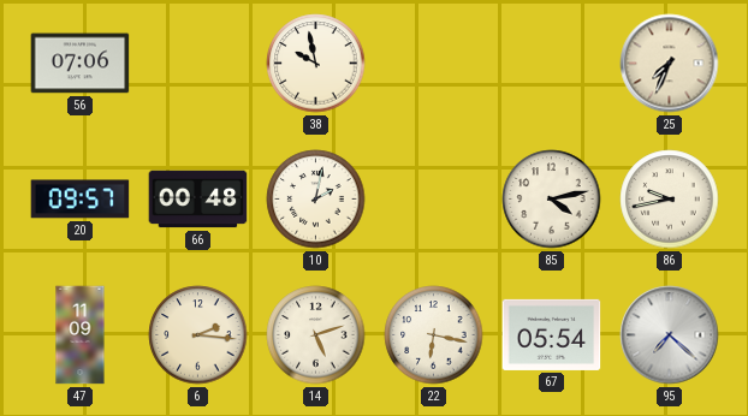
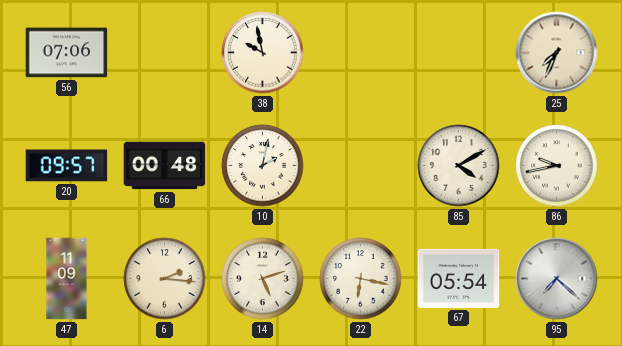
85: 4:13 -> 4:10
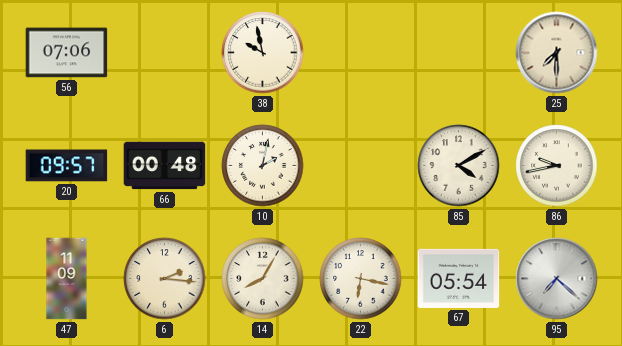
25: 7:34 -> 7:30
14: 5:12 -> 8:05
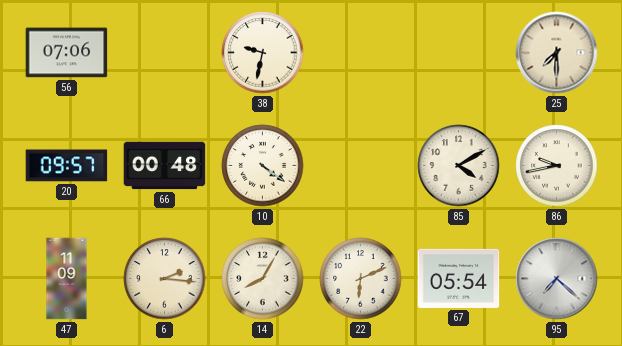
38: 9:58 -> 9:32
10: 2:02 -> 4:21
22: 6:17 -> 6:11
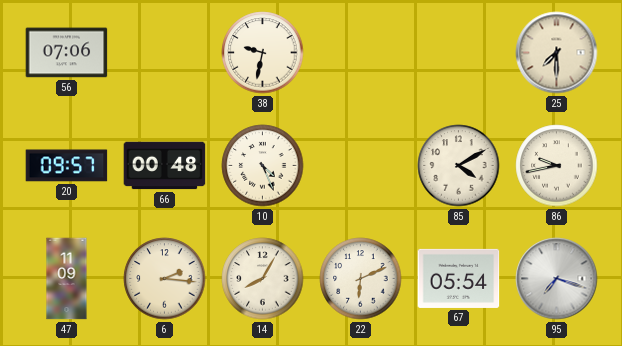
10: 4:21 -> 4:26
95: 7:22 -> 7:18
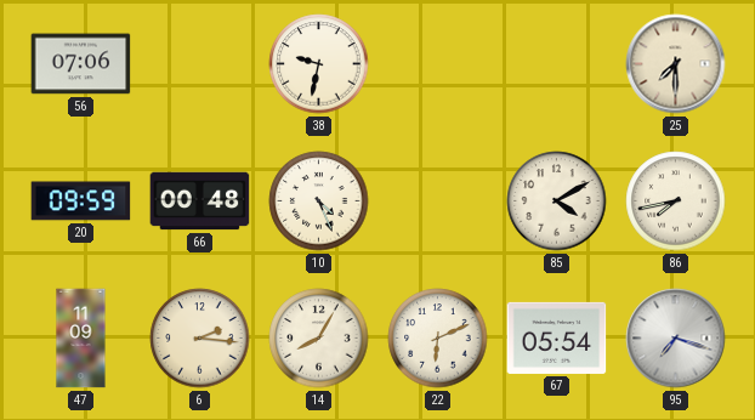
20: 09:57 -> 09:59
86: 9:43 -> 7:43
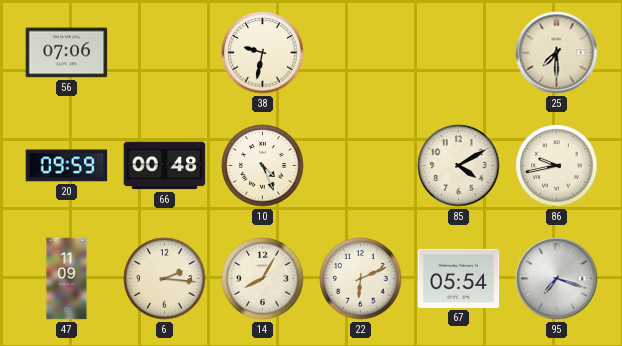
86: 7:43 -> 9:43
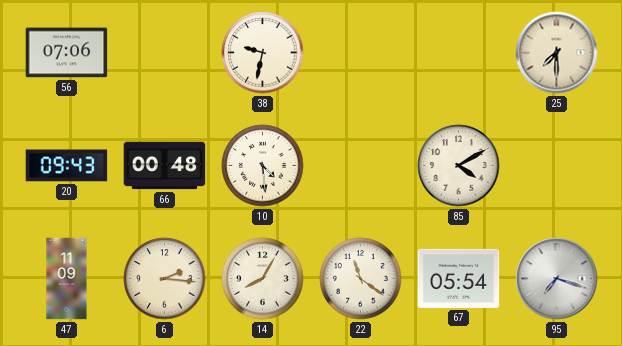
20: 09:59 -> 09:43
10: 4:26 -> 4:29
86: 9:43 -> none
22: 6:11 -> 11:21
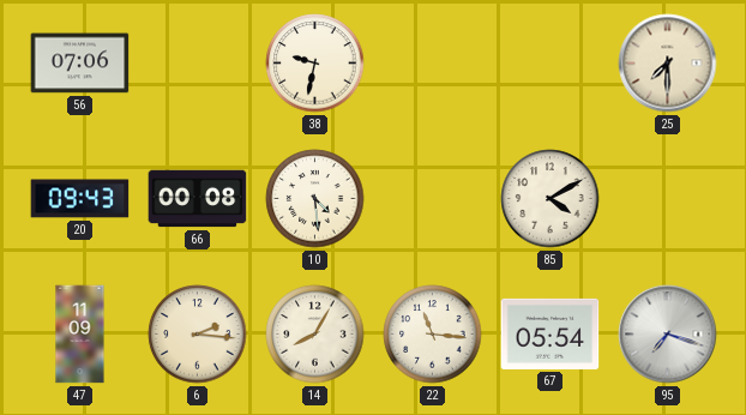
66: 00:48 -> 00:08
22: 11:21 -> 11:16
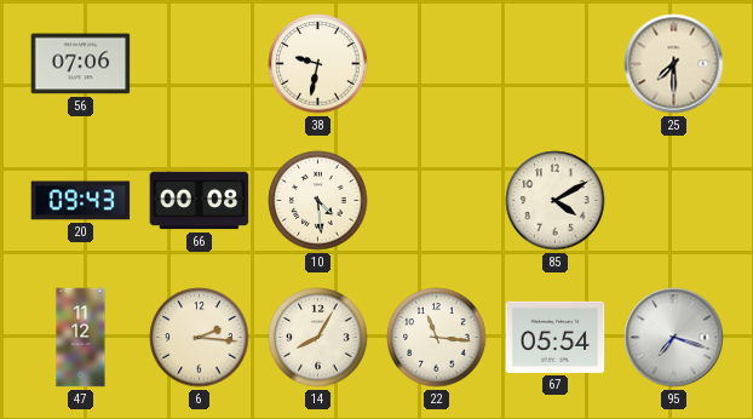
47: 11:09 -> 11:12
